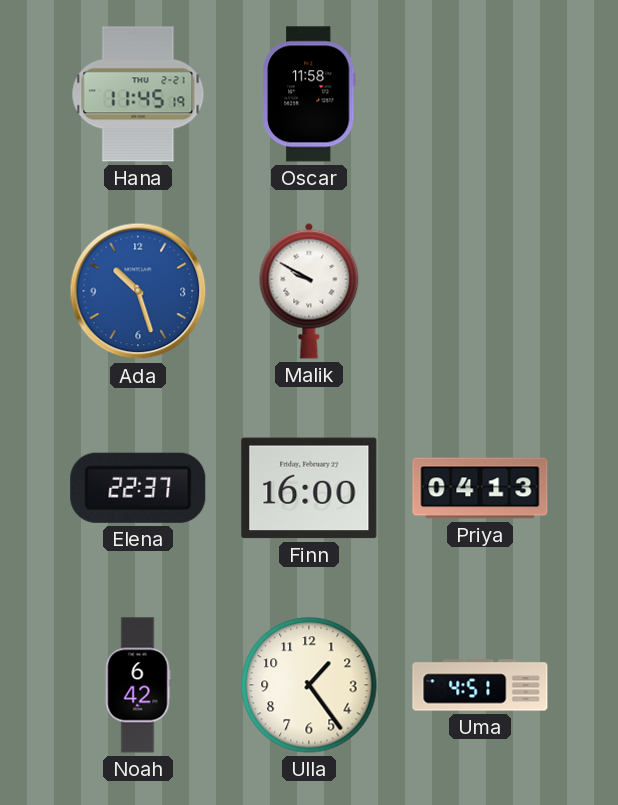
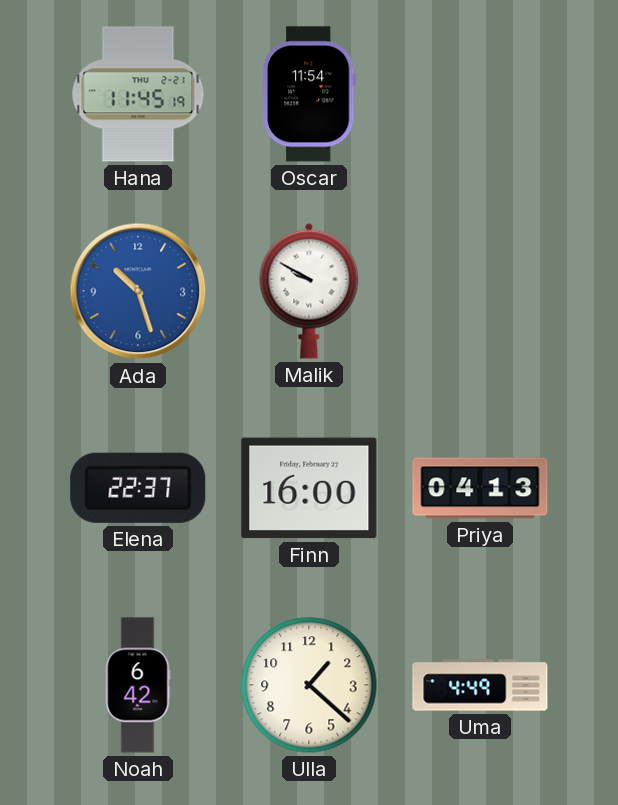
Oscar: 11:58 -> 11:54
Ulla: 1:24 -> 1:22
Uma: 4:51 -> 4:49
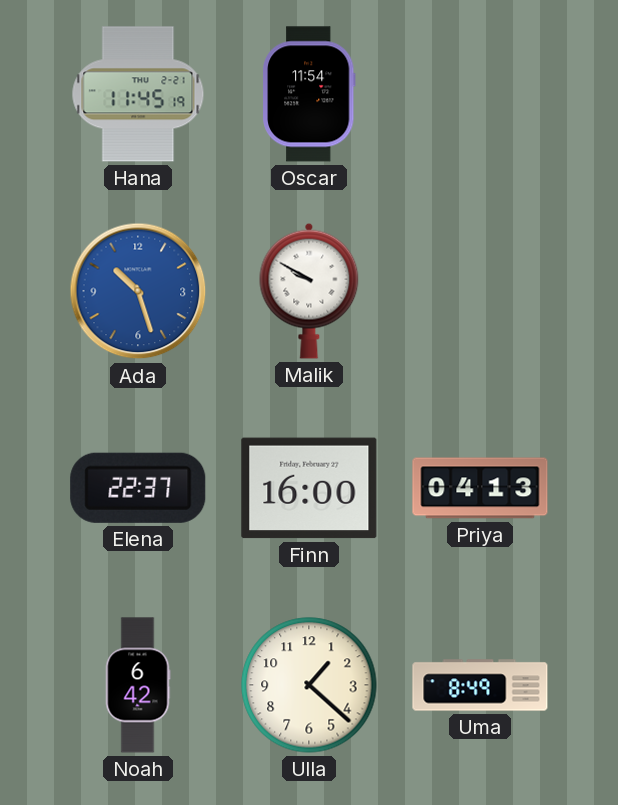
Uma: 4:49 -> 8:49
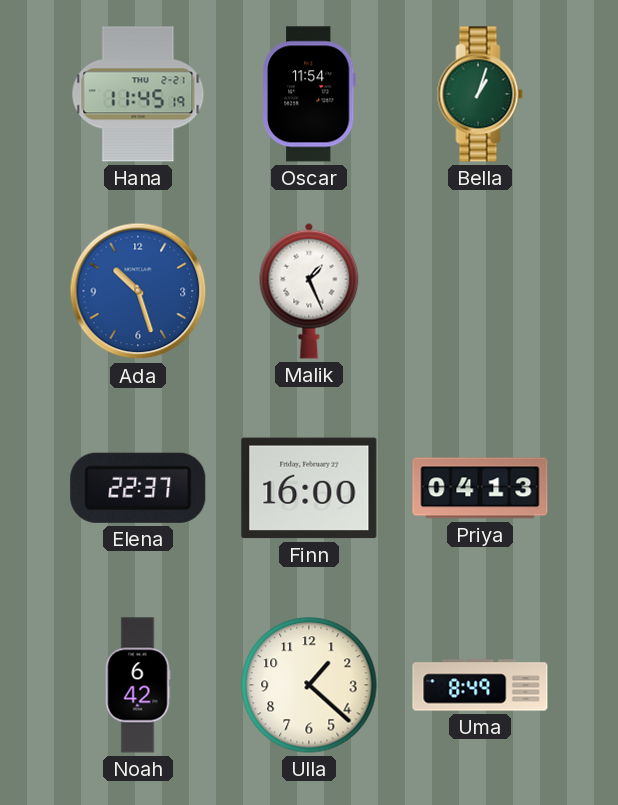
Bella: none -> 1:03
Malik: 9:50 -> 1:26
